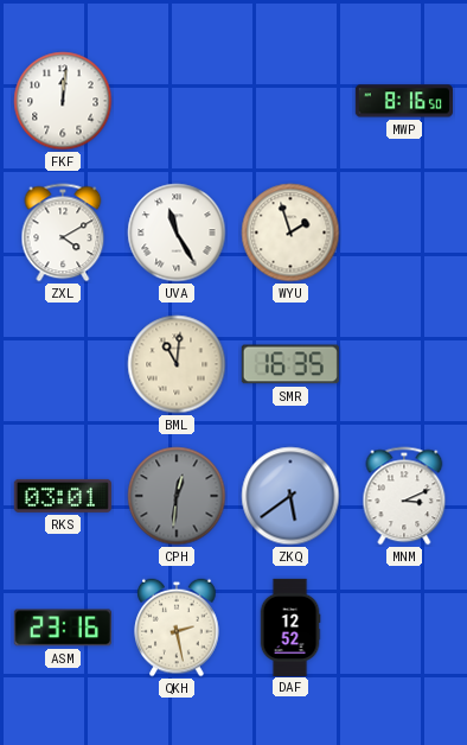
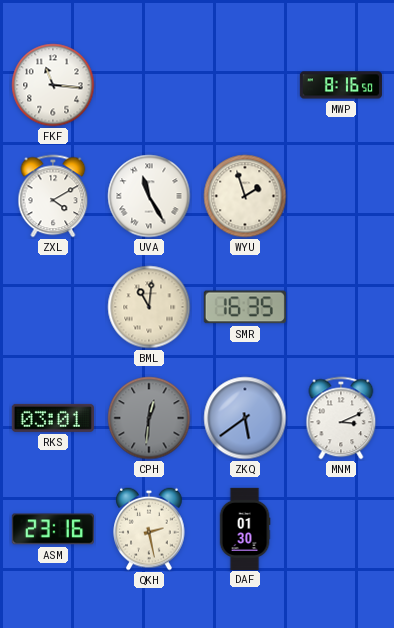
FKF: 12:01 -> 11:16
DAF: 12:52 -> 01:30
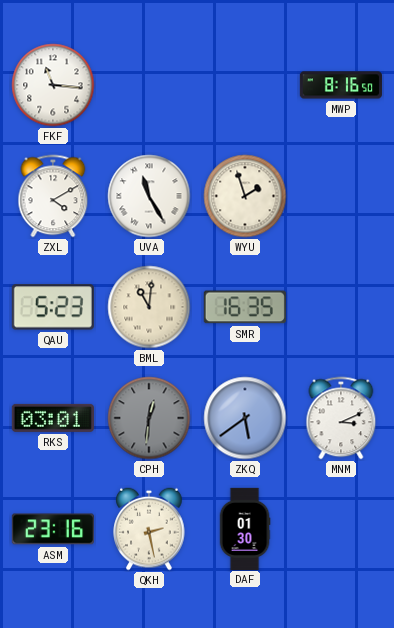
QAU: none -> 5:23
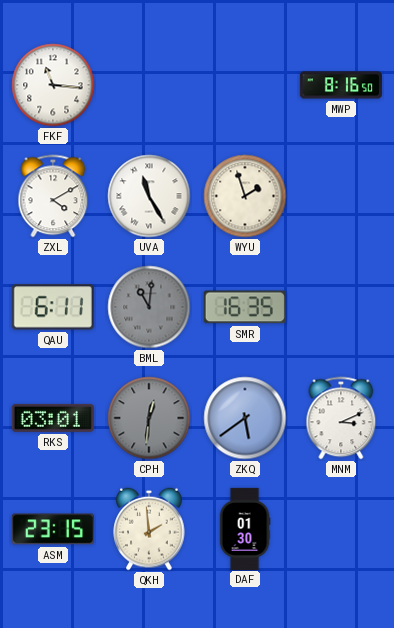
QAU: 5:23 -> 6:11
BML dial: cream -> grey
ASM: 23:16 -> 23:15
QKH: 2:28 -> 1:59
